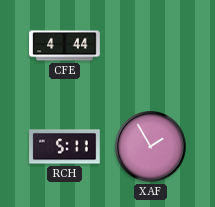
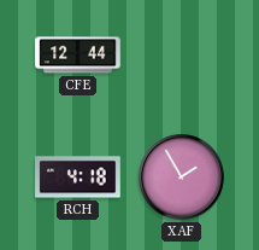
CFE: 4:44 -> 12:44
RCH: 5:11 -> 4:18
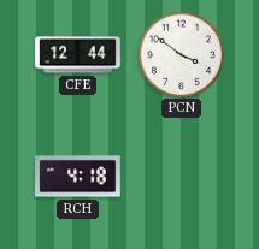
PCN: none -> 3:51
XAF: 1:55 -> none
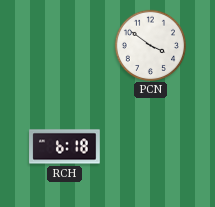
CFE: 12:44 -> none
RCH: 4:18 -> 6:18
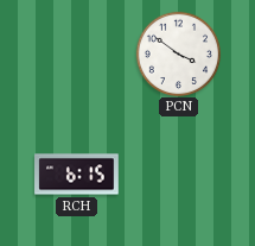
RCH: 6:18 -> 6:15
